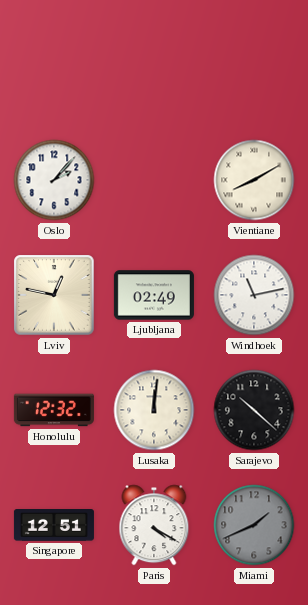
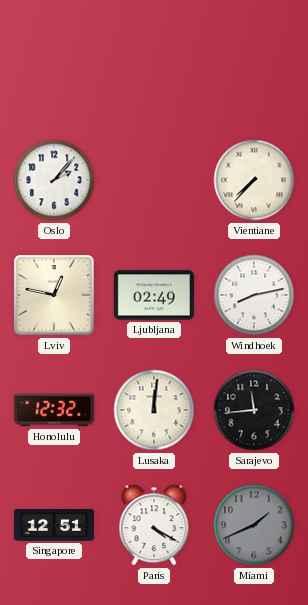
Vientiane: 8:10 -> 7:37
Windhoek: 11:13 -> 8:13
Sarajevo: 10:22 -> 11:44
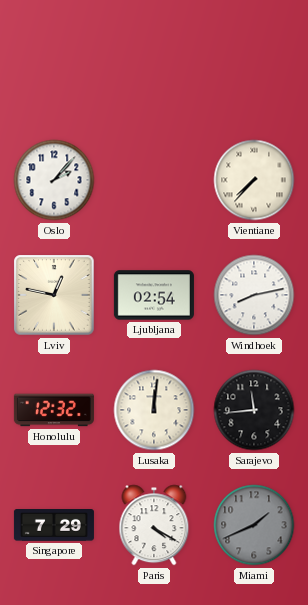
Ljubljana: 02:49 -> 02:54
Singapore: 12:51 -> 7:29
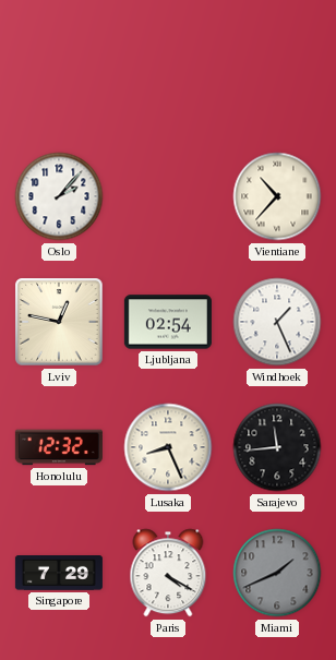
Vientiane: 7:37 -> 10:37
Windhoek: 8:13 -> 1:26
Lusaka: 12:01 -> 8:26
